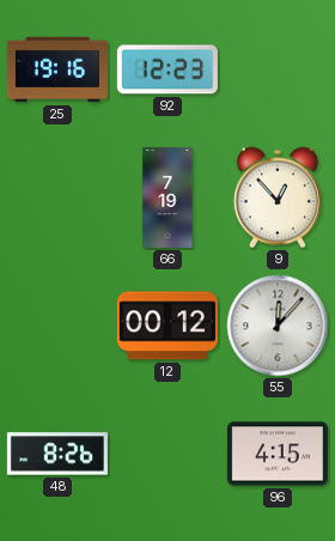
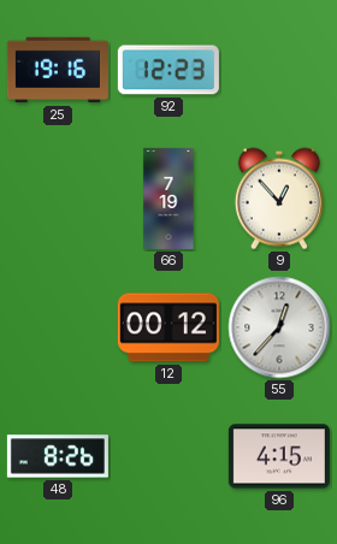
55: 12:07 -> 12:37
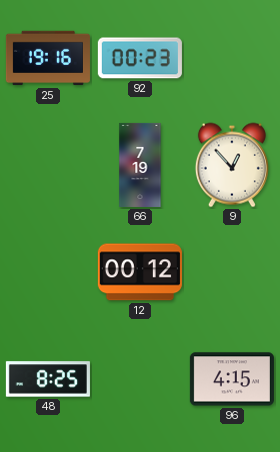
92: 12:23 -> 00:23
55: 12:37 -> none
48: 8:26 -> 8:25
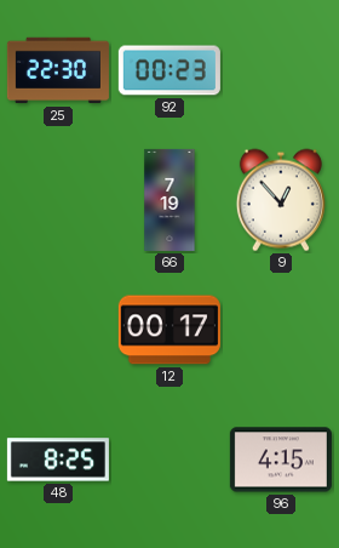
25: 19:16 -> 22:30
12: 00:12 -> 00:17
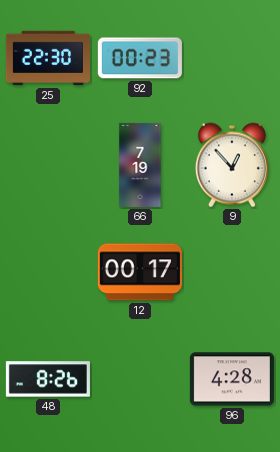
48: 8:25 -> 8:26
96: 4:15 -> 4:28
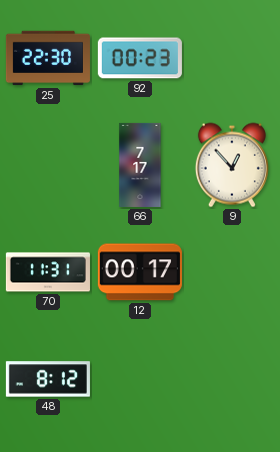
66: 7:19 -> 7:17
70: none -> 11:31
48: 8:26 -> 8:12
96: 4:28 -> none
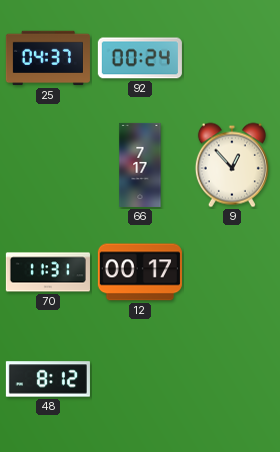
25: 22:30 -> 04:37
92: 00:23 -> 00:24
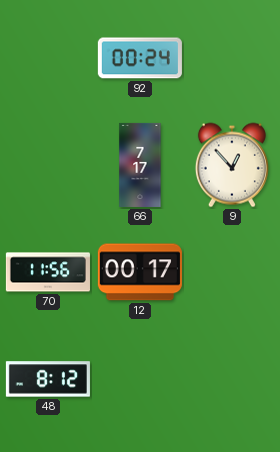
25: 04:37 -> none
70: 11:31 -> 11:56
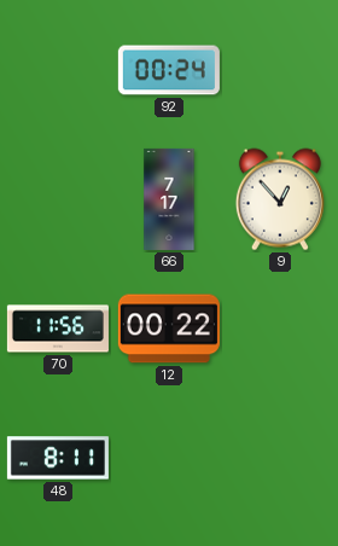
12: 00:17 -> 00:22
48: 8:12 -> 8:11
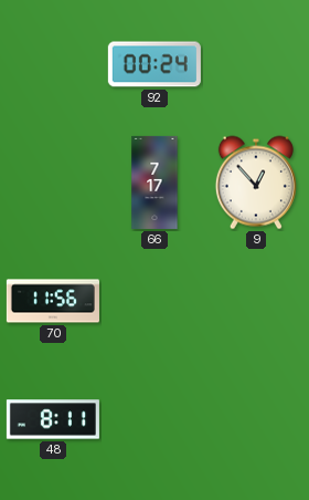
12: 00:22 -> none
